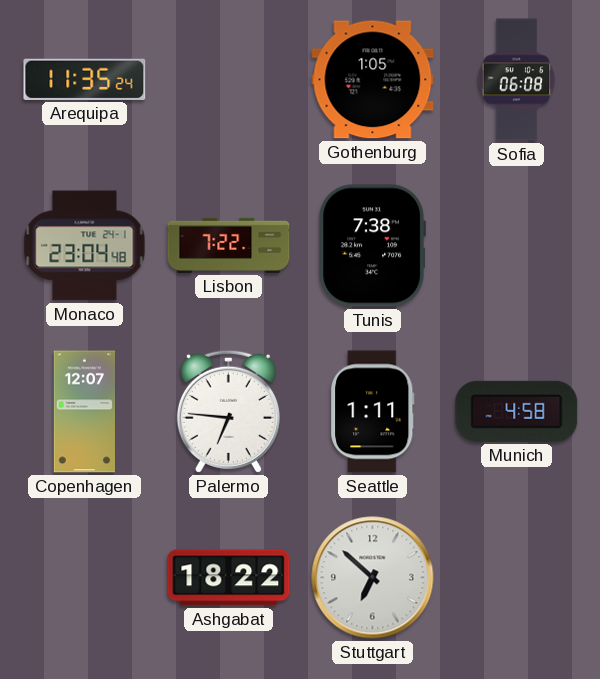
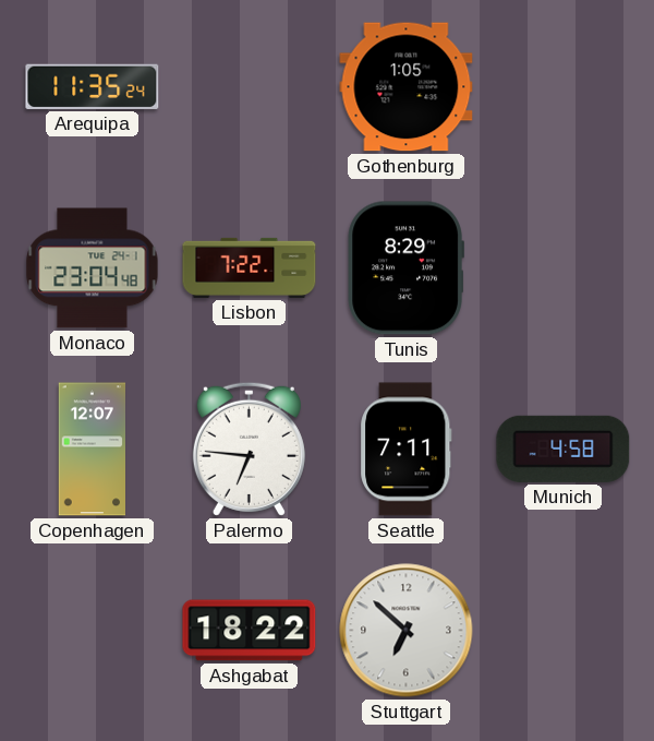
Sofia: 06:08 -> none
Tunis: 7:38 -> 8:29
Seattle: 1:11 -> 7:11
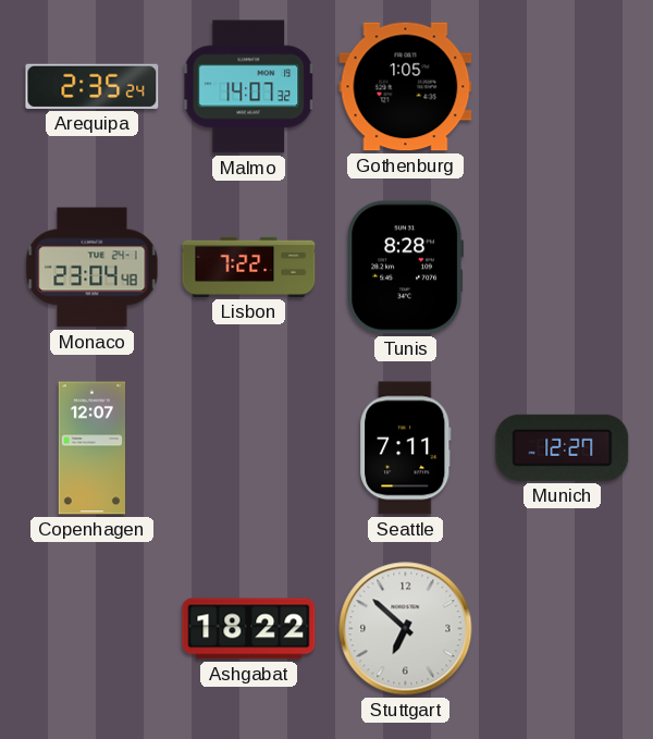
Arequipa: 11:35 -> 2:35
Malmo: none -> 14:07
Tunis: 8:29 -> 8:28
Palermo: 6:46 -> none
Munich: 4:58 -> 12:27
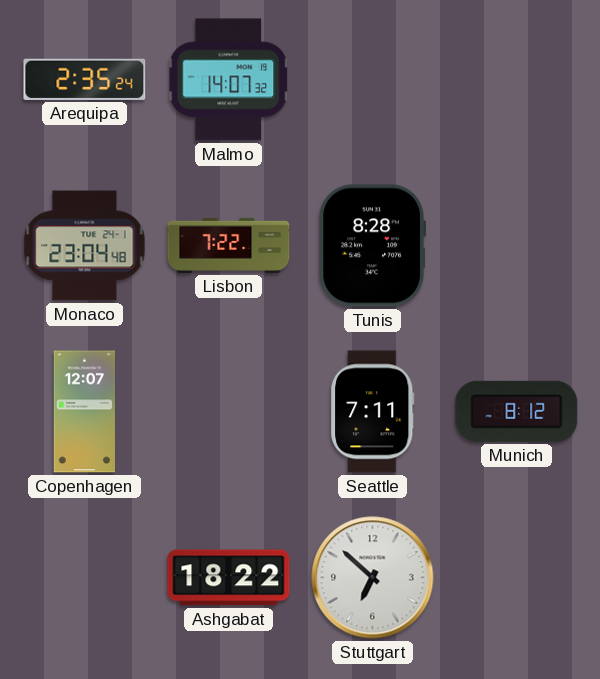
Gothenburg: 1:05 -> none
Munich: 12:27 -> 8:12
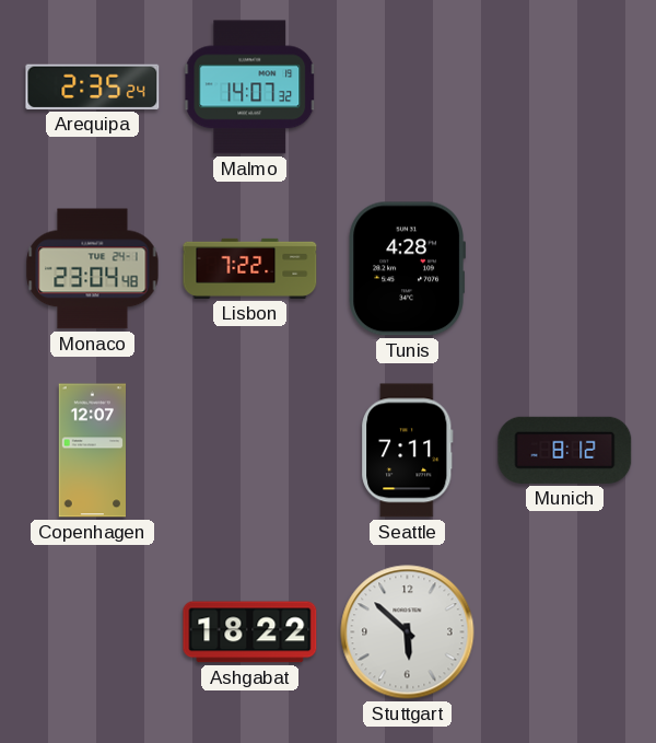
Tunis: 8:28 -> 4:28
Stuttgart: 6:52 -> 5:52
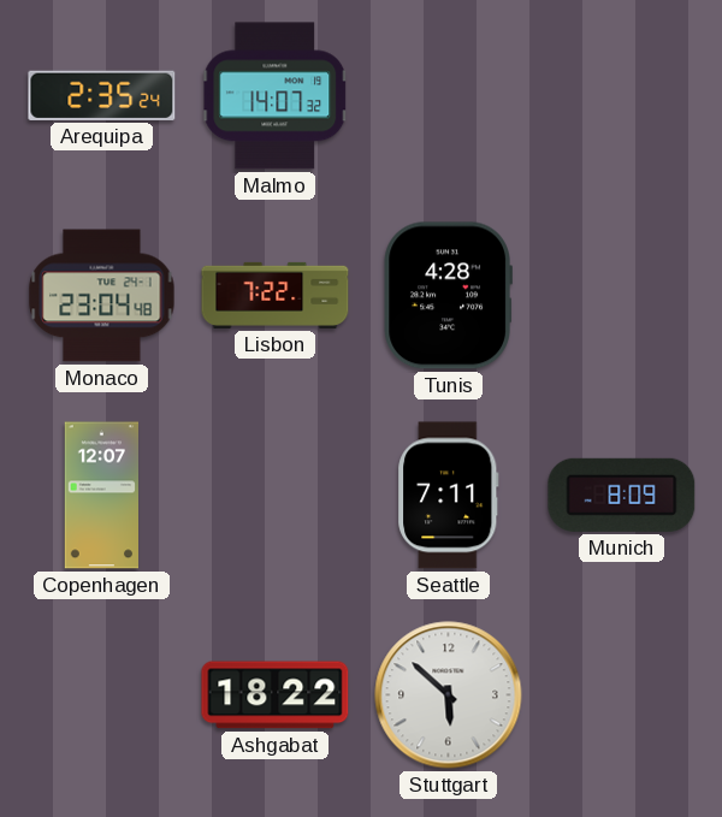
Munich: 8:12 -> 8:09
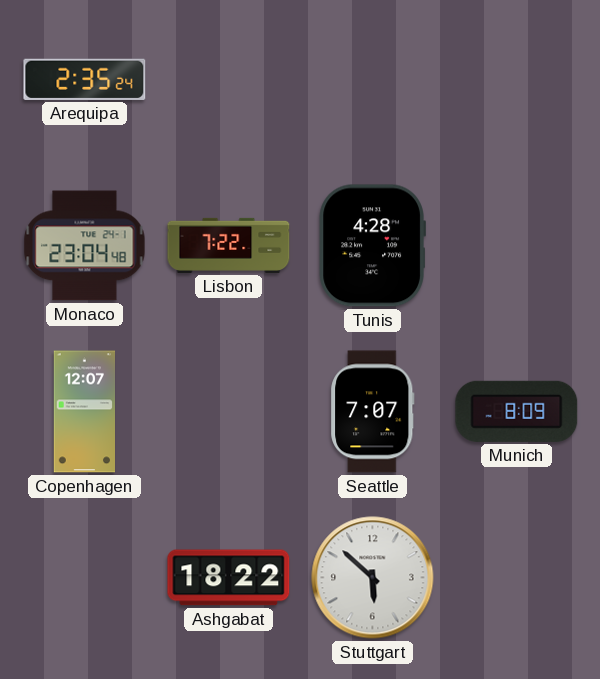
Malmo: 14:07 -> none
Seattle: 7:11 -> 7:07
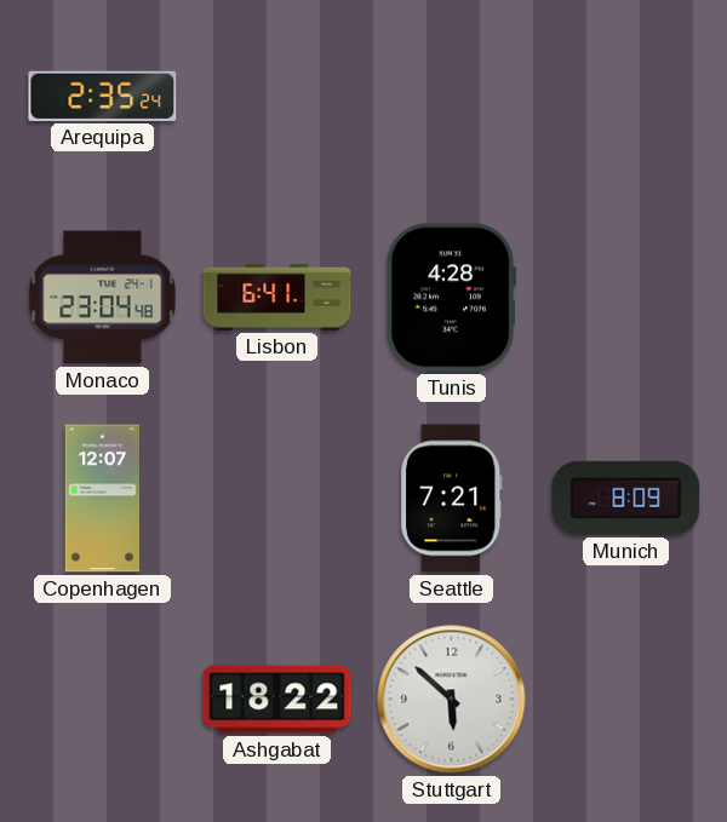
Lisbon: 7:22 -> 6:41
Seattle: 7:07 -> 7:21
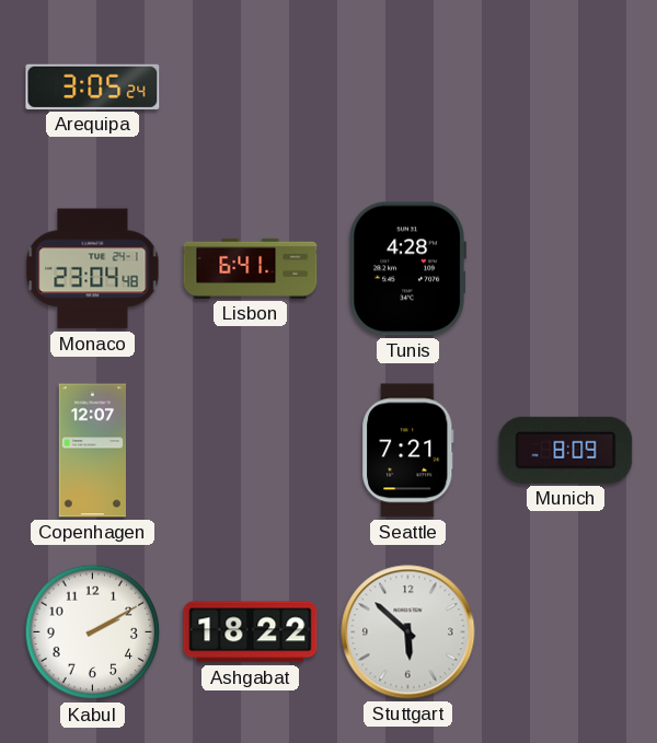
Arequipa: 2:35 -> 3:05
Kabul: none -> 2:10
